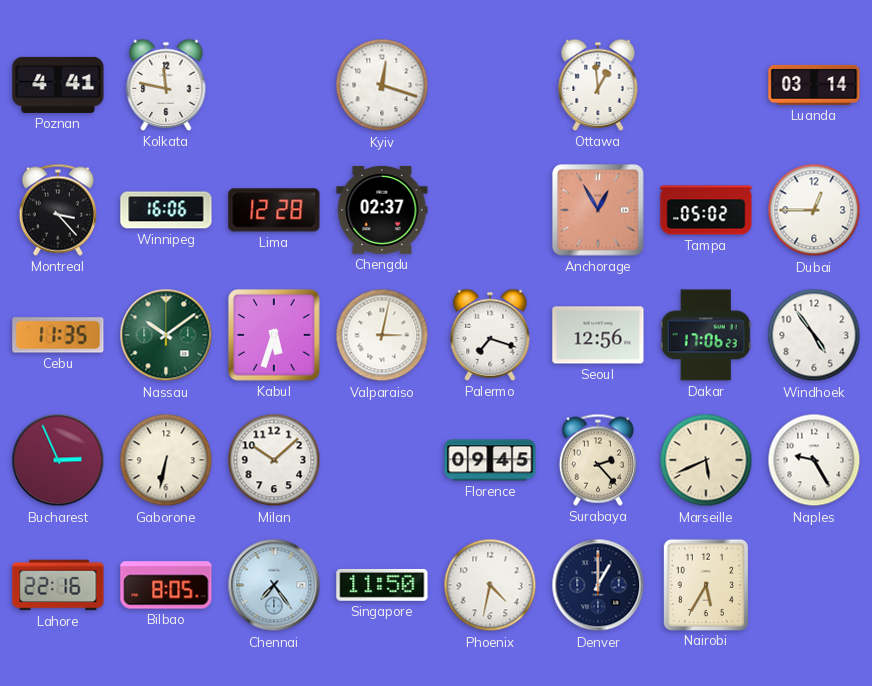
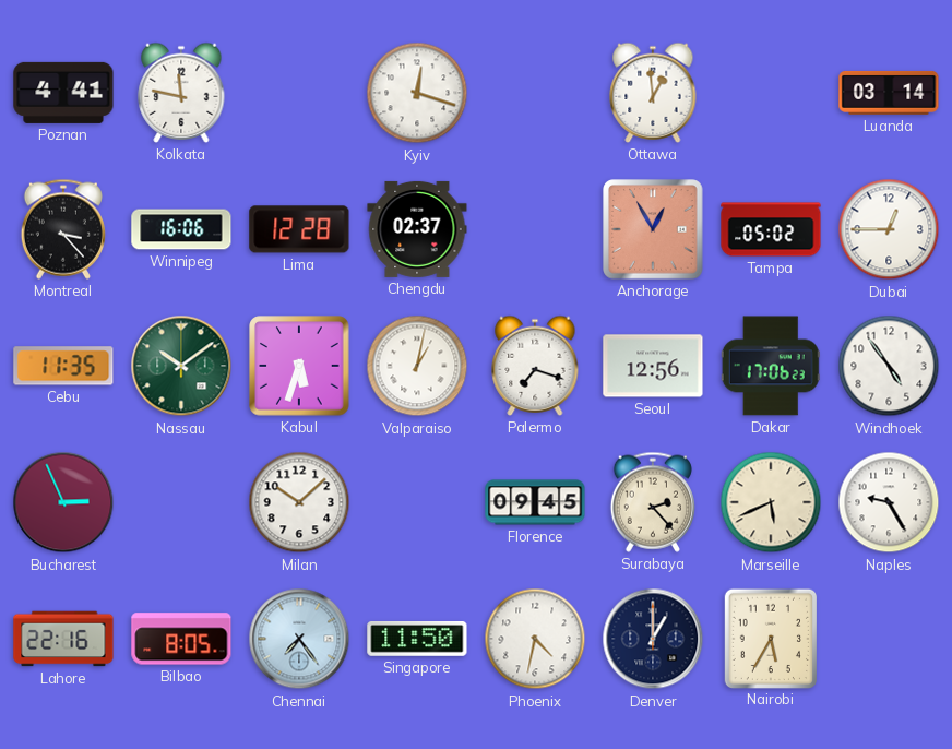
Valparaiso: 3:02 -> 1:02
Gaborone: 6:32 -> none
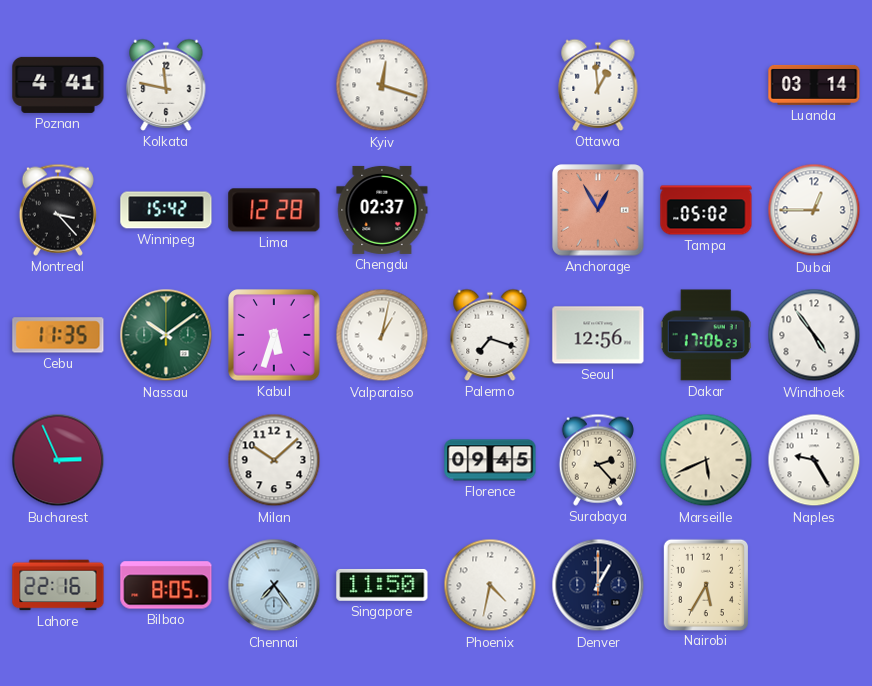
Winnipeg: 16:06 -> 15:42
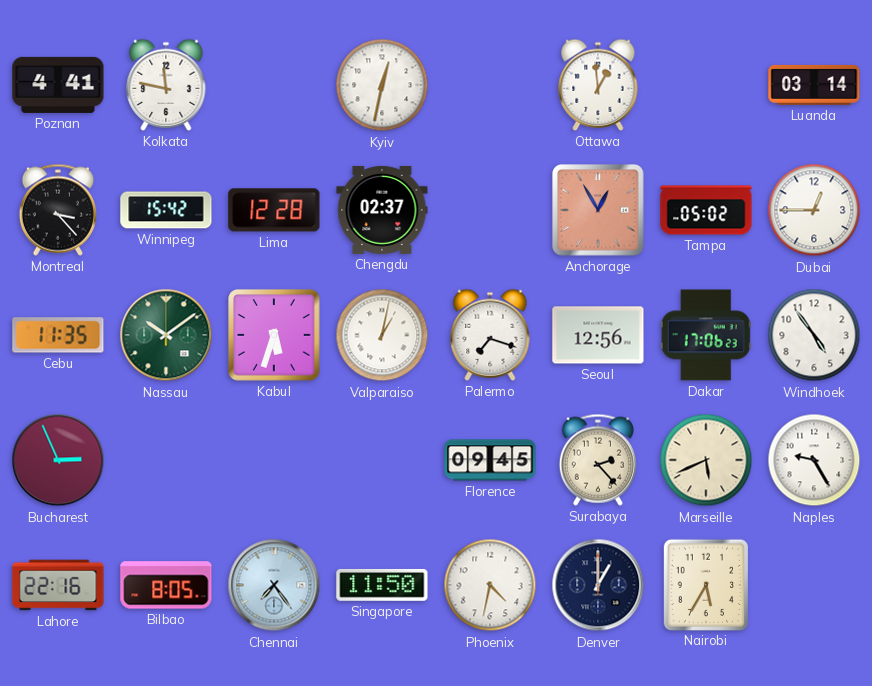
Kyiv: 12:18 -> 12:32
Milan: 10:08 -> none
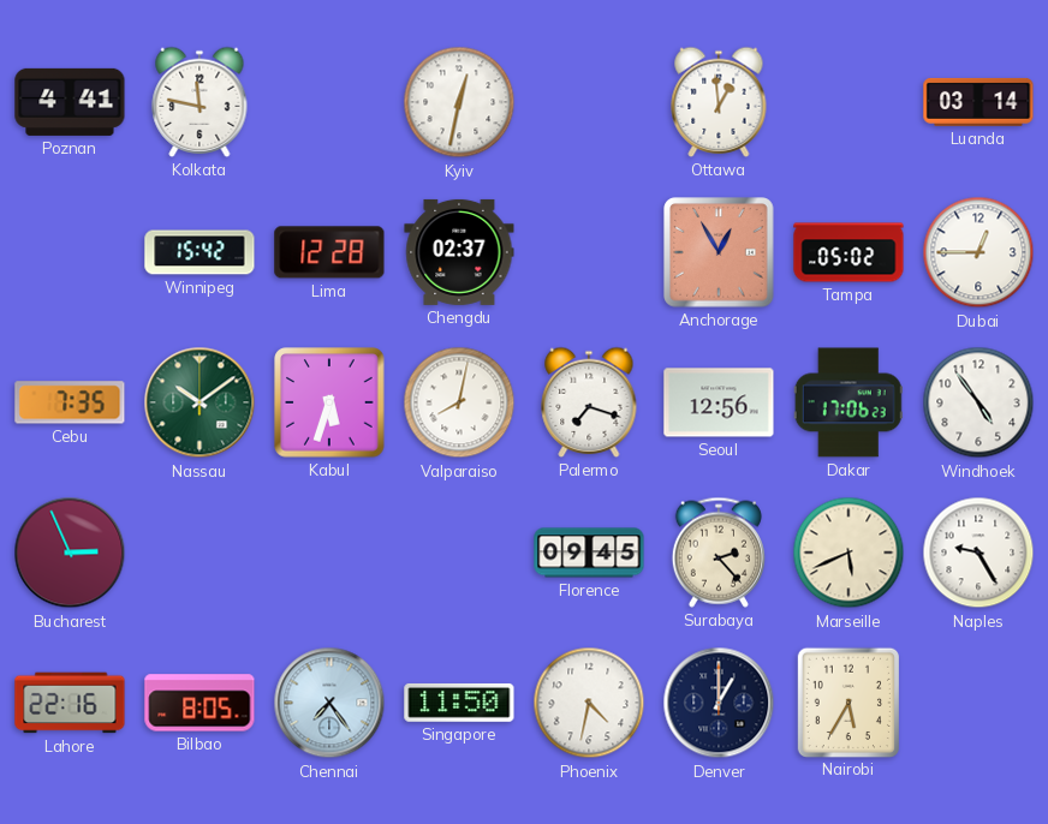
Montreal: 3:23 -> none
Cebu: 11:35 -> 7:35
Valparaiso: 1:02 -> 8:02
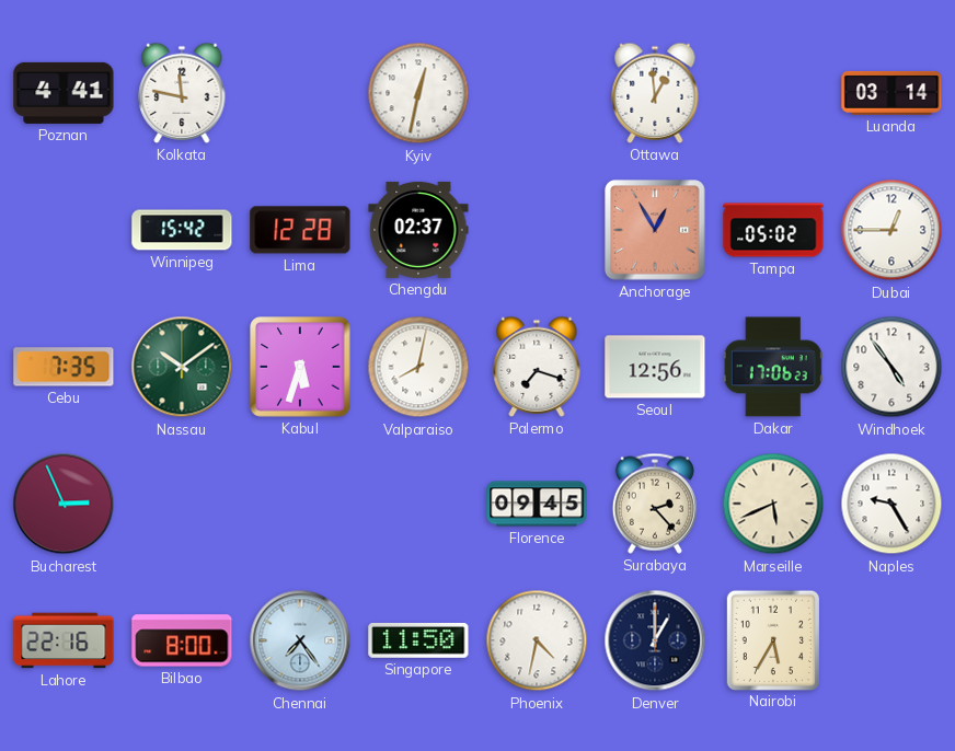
Bilbao: 8:05 -> 8:00
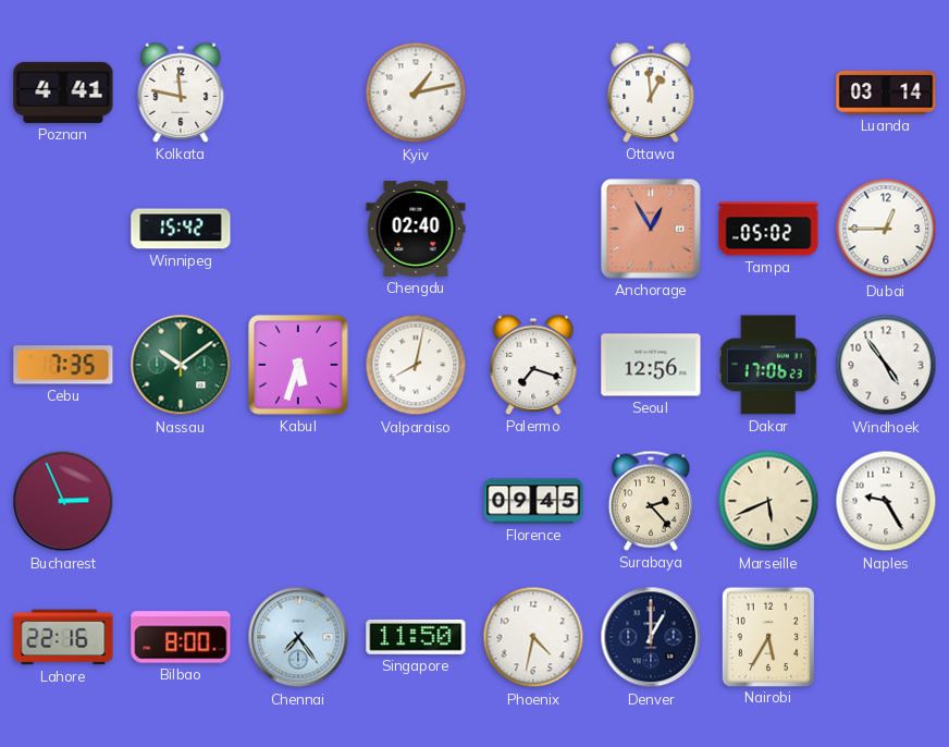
Kyiv: 12:32 -> 1:13
Lima: 12:28 -> none
Chengdu: 02:37 -> 02:40
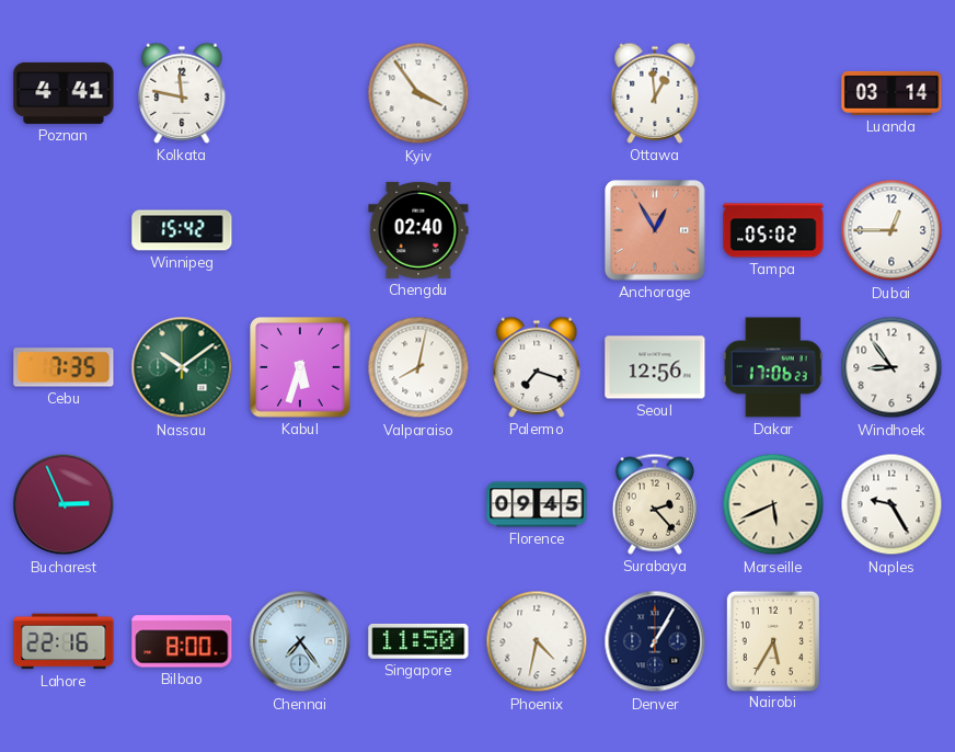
Kyiv: 1:13 -> 3:54
Windhoek: 4:54 -> 8:54
Denver: 1:00 -> 1:05
